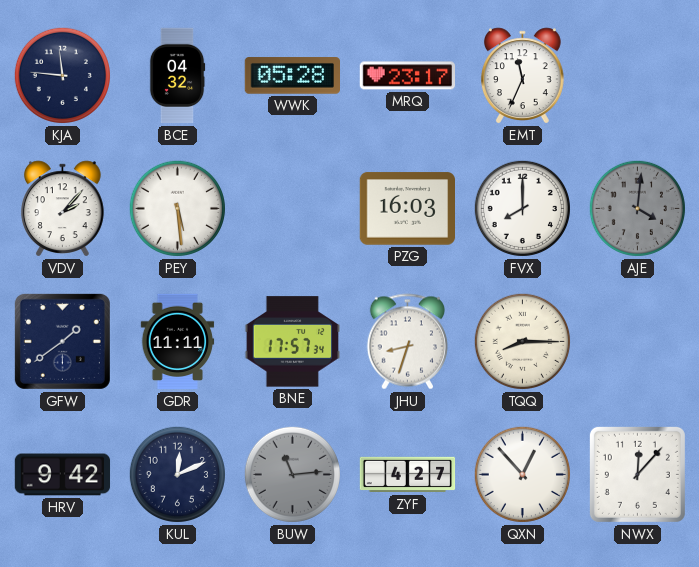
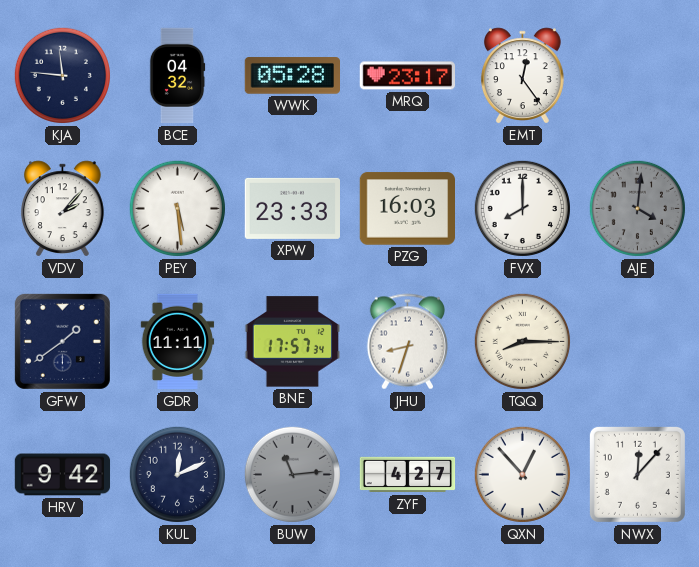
EMT: 11:34 -> 12:24
XPW: none -> 23:33
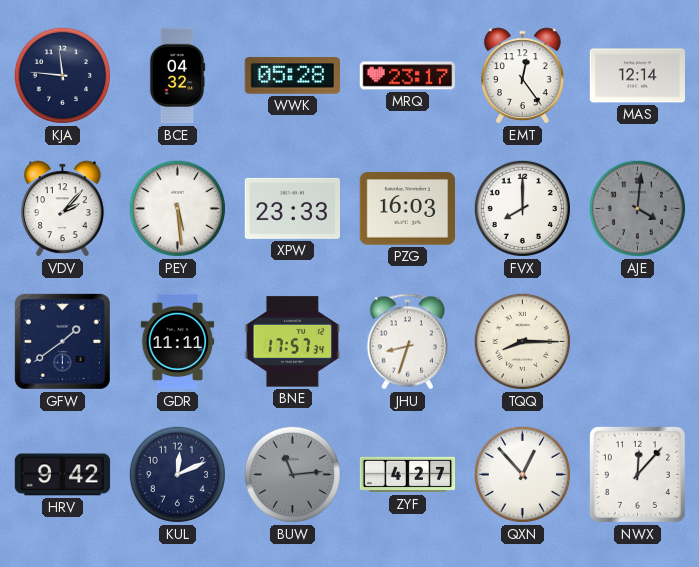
MAS: none -> 12:14
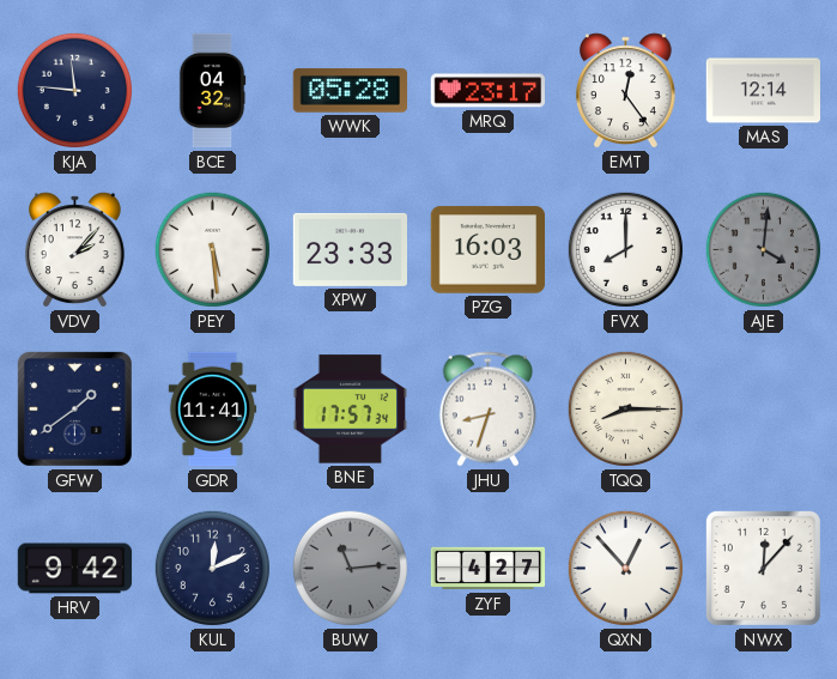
GDR: 11:11 -> 11:41
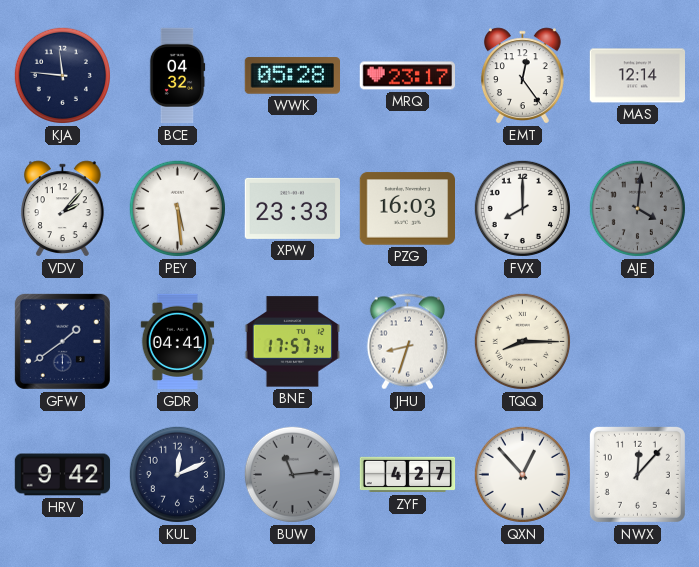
GDR: 11:41 -> 04:41
